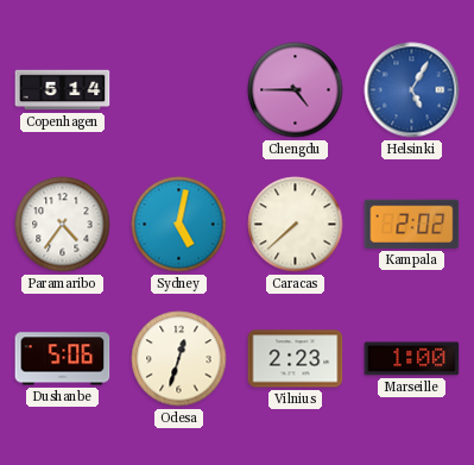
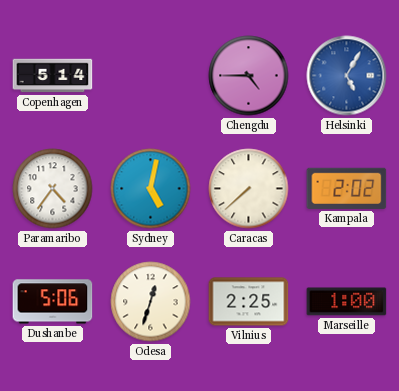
Vilnius: 2:23 -> 2:25
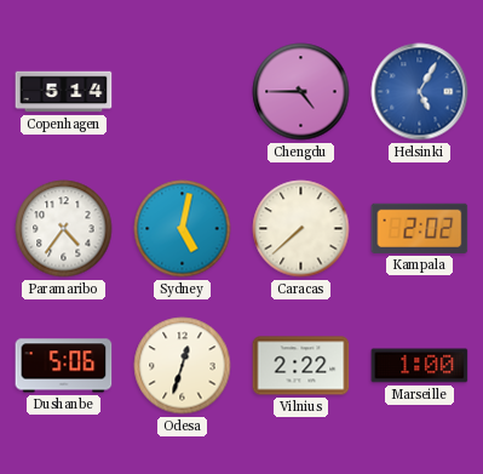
Vilnius: 2:25 -> 2:22
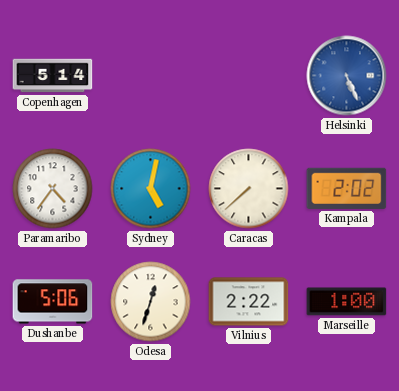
Chengdu: 4:45 -> none
Helsinki: 5:05 -> 5:26
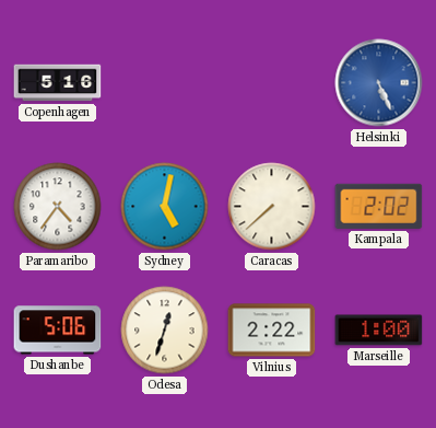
Copenhagen: 5:14 -> 5:16
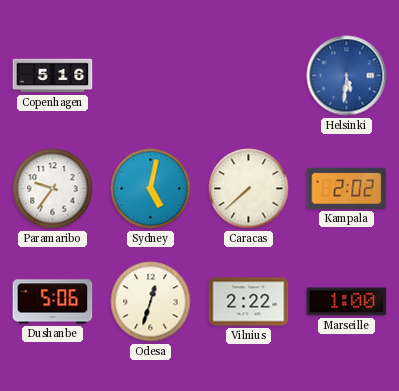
Helsinki: 5:26 -> 5:31
Paramaribo: 4:36 -> 9:36
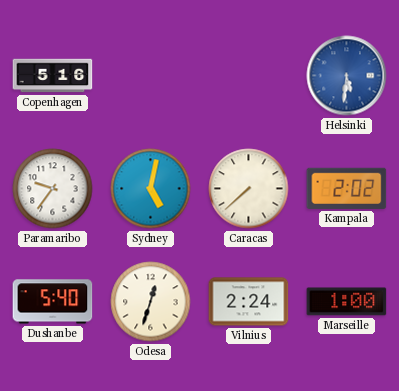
Dushanbe: 5:06 -> 5:40
Vilnius: 2:22 -> 2:24
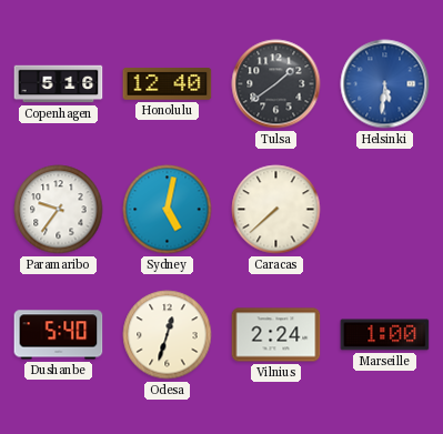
Honolulu: none -> 12:40
Tulsa: none -> 1:39
Kampala: 2:02 -> none
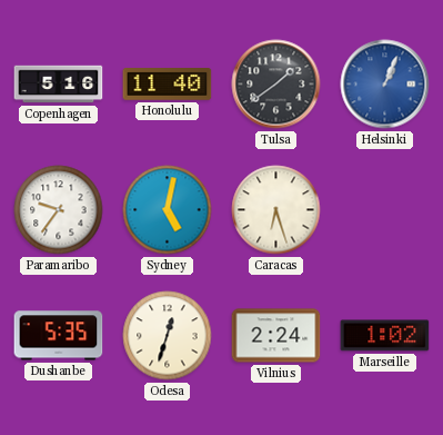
Honolulu: 12:40 -> 11:40
Helsinki: 5:31 -> 1:04
Caracas: 7:38 -> 6:27
Dushanbe: 5:40 -> 5:35
Marseille: 1:00 -> 1:02
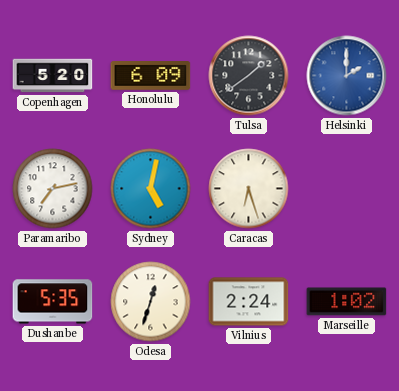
Copenhagen: 5:16 -> 5:20
Honolulu: 11:40 -> 6:09
Helsinki: 1:04 -> 2:00
Paramaribo: 9:36 -> 7:13
